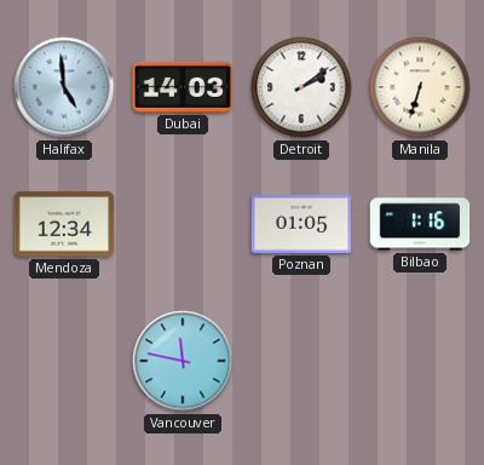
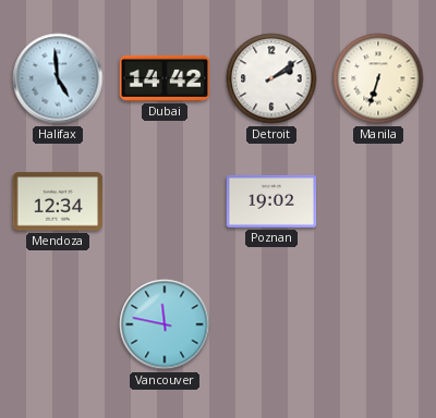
Dubai: 14:03 -> 14:42
Poznan: 01:05 -> 19:02
Bilbao: 1:16 -> none
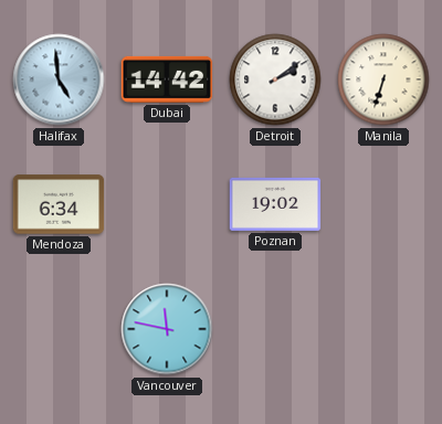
Mendoza: 12:34 -> 6:34
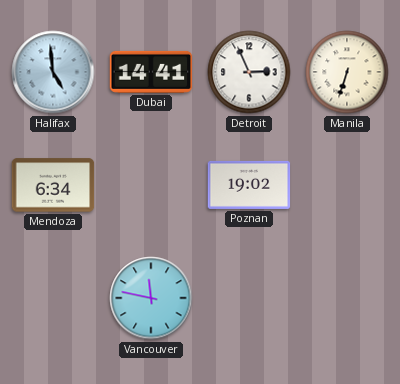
Dubai: 14:42 -> 14:41
Detroit: 2:09 -> 2:56
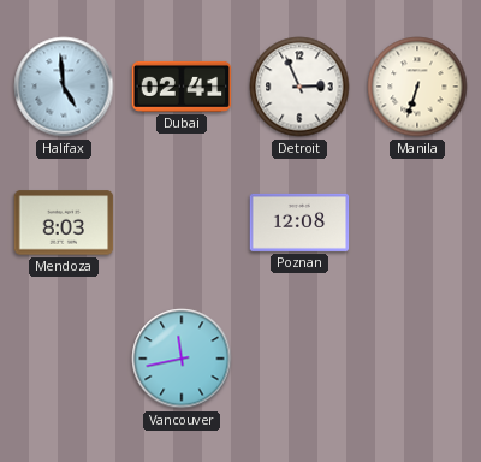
Dubai: 14:41 -> 02:41
Mendoza: 6:34 -> 8:03
Poznan: 19:02 -> 12:08
Vancouver: 11:47 -> 11:43
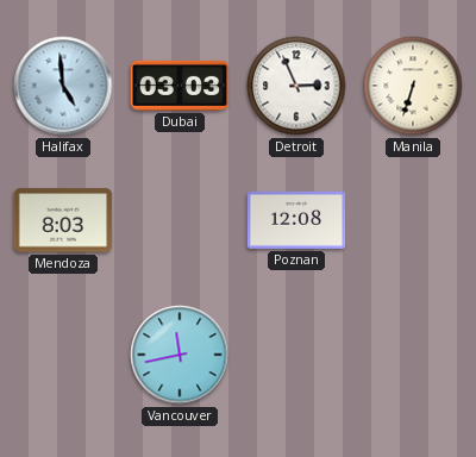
Dubai: 02:41 -> 03:03
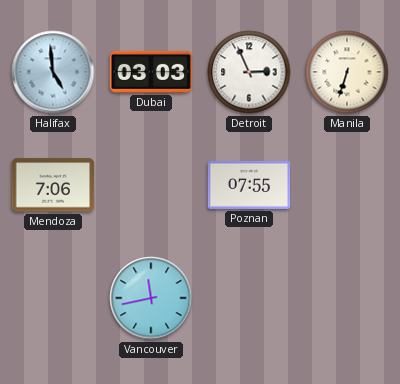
Mendoza: 8:03 -> 7:06
Poznan: 12:08 -> 07:55
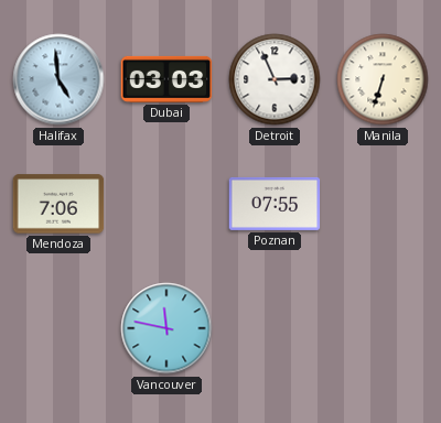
Vancouver: 11:43 -> 11:47
